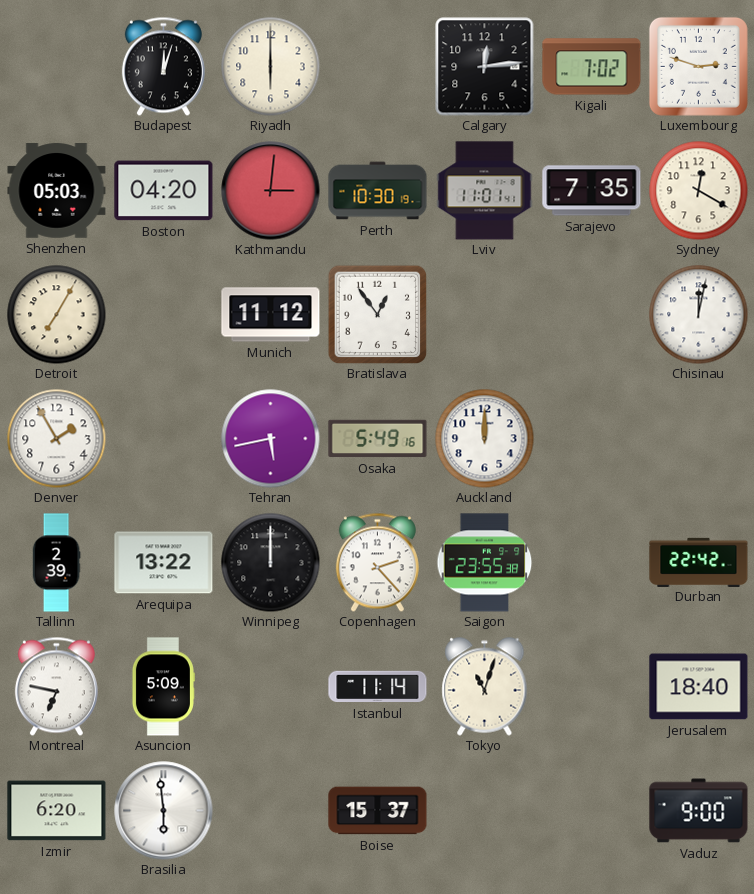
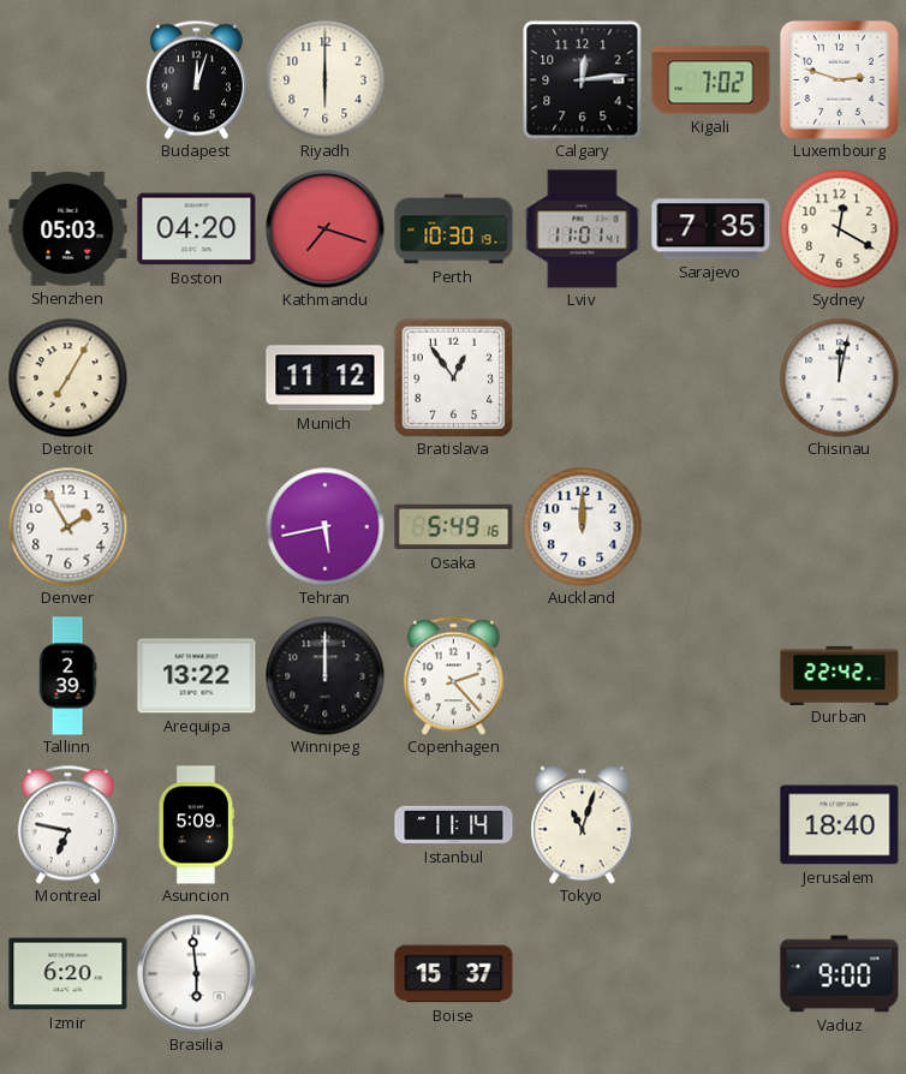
Kathmandu: 3:01 -> 7:18
Saigon: 23:55 -> none
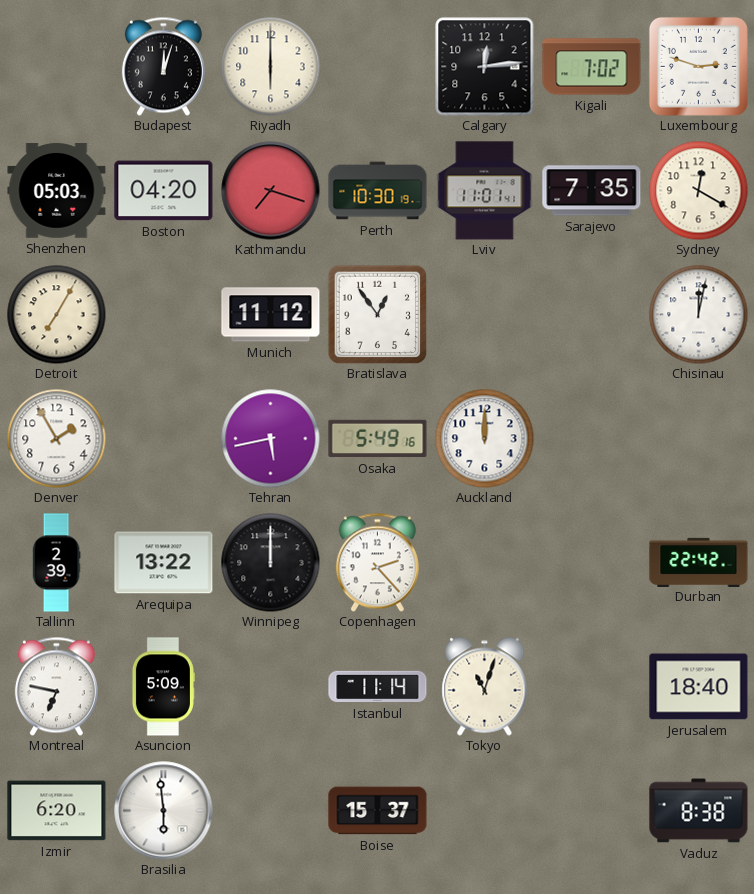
Vaduz: 9:00 -> 8:38
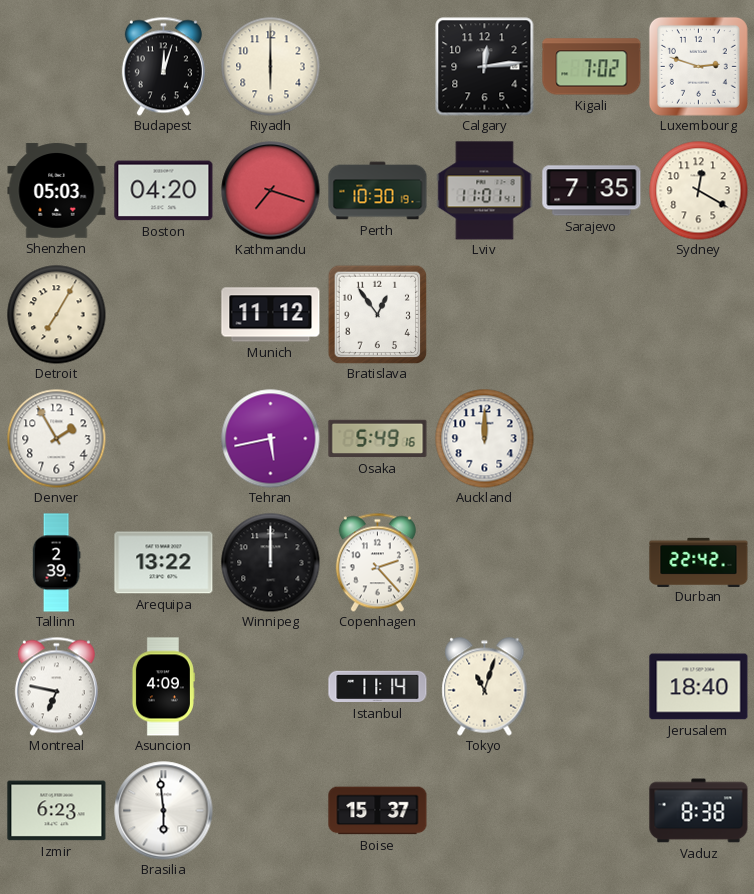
Chisinau: 12:02 -> none
Asuncion: 5:09 -> 4:09
Izmir: 6:20 -> 6:23
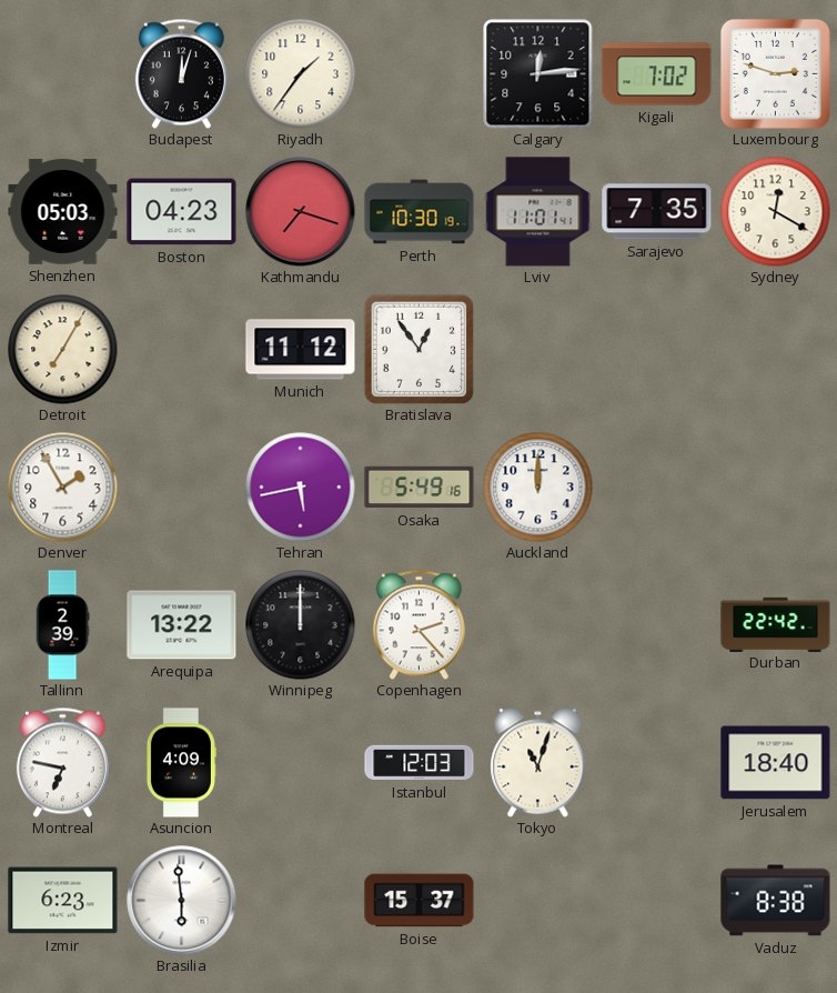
Riyadh: 6:00 -> 1:36
Boston: 04:20 -> 04:23
Istanbul: 11:14 -> 12:03
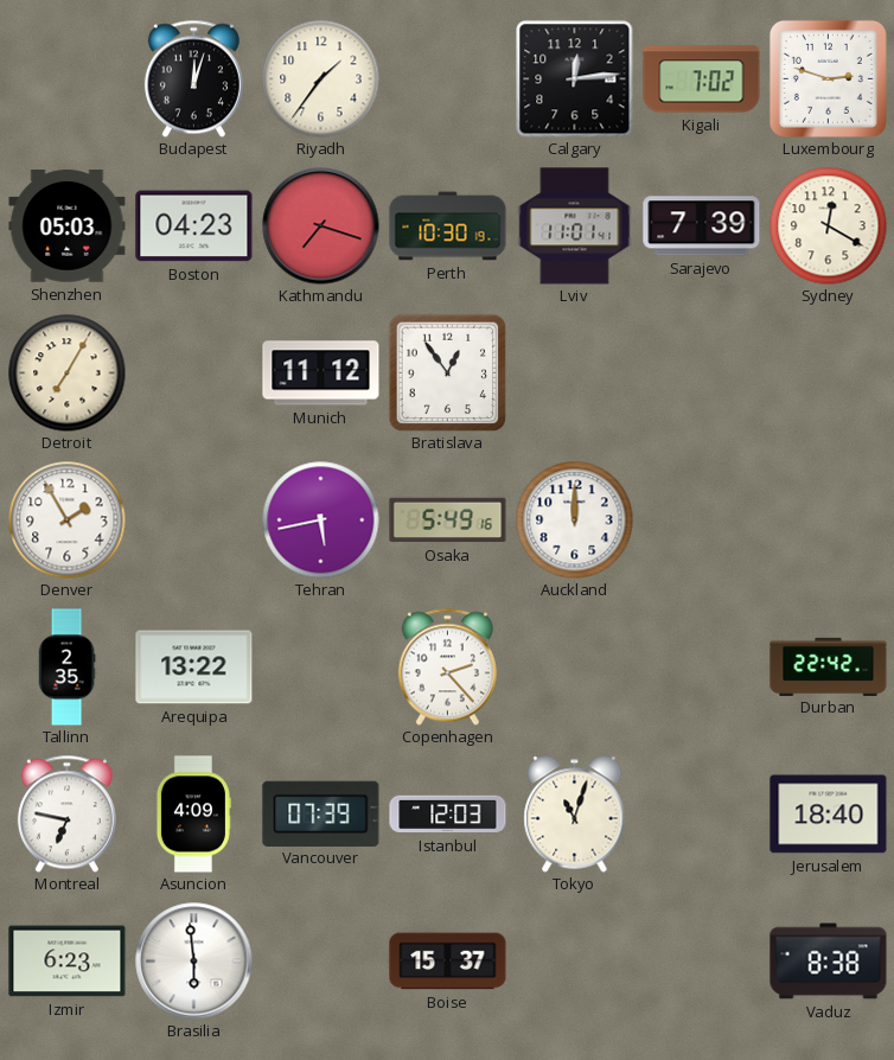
Sarajevo: 7:35 -> 7:39
Tallinn: 2:39 -> 2:35
Winnipeg: 12:00 -> none
Vancouver: none -> 07:39
